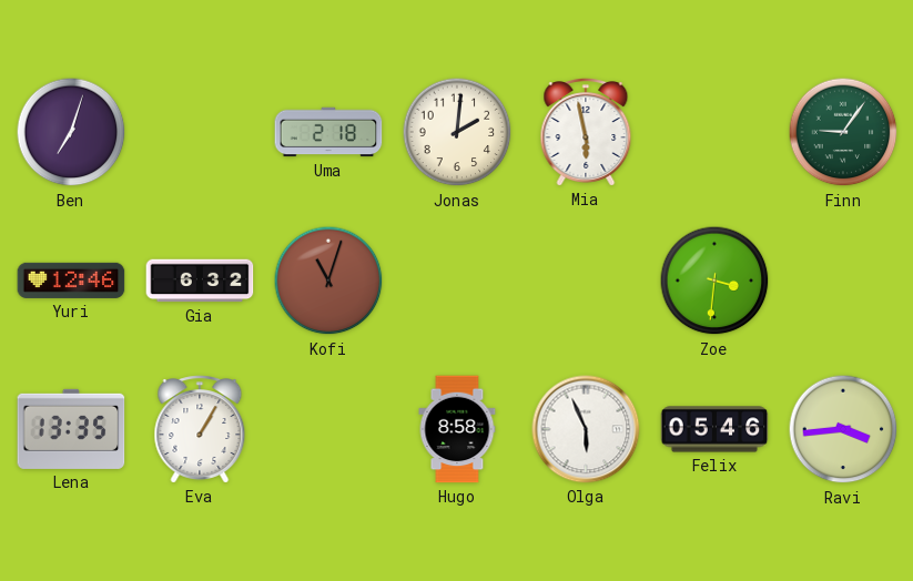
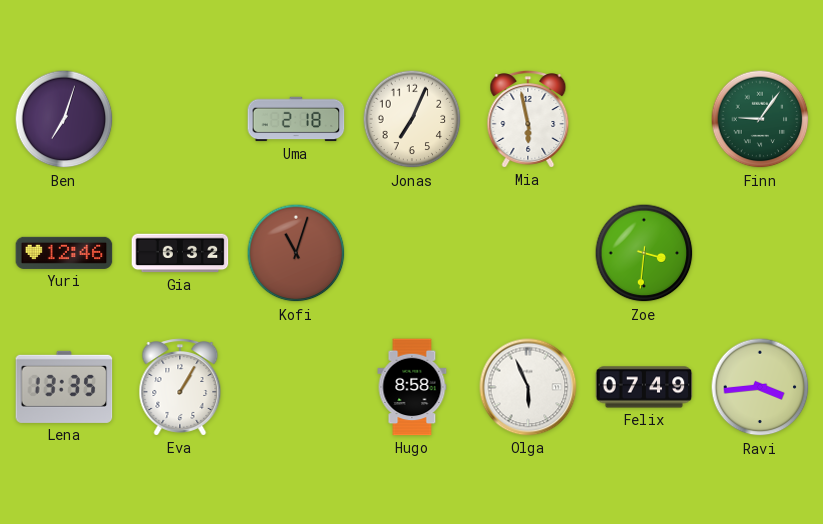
Jonas: 2:01 -> 7:04
Felix: 05:46 -> 07:49
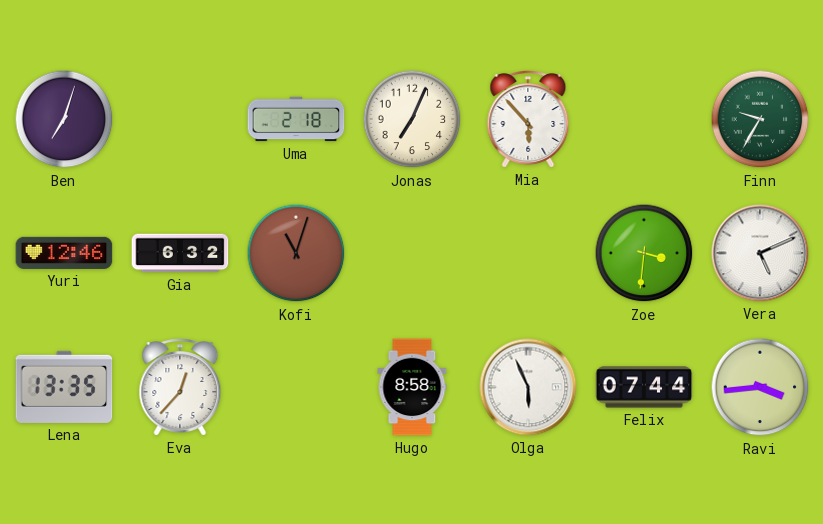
Mia: 5:58 -> 5:53
Finn: 9:06 -> 9:35
Vera: none -> 5:11
Eva: 1:05 -> 12:37
Felix: 07:49 -> 07:44
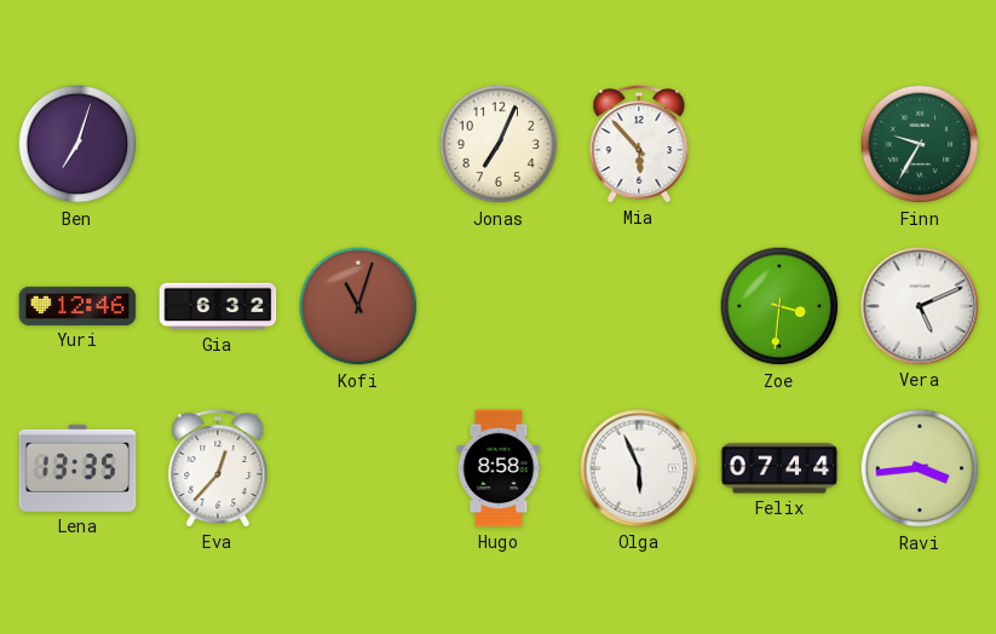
Uma: 2:18 -> none
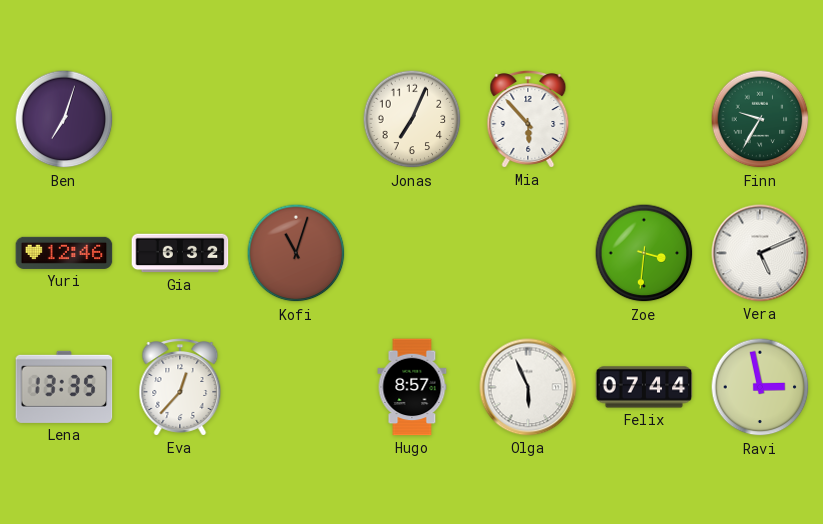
Hugo: 8:58 -> 8:57
Ravi: 3:44 -> 2:58
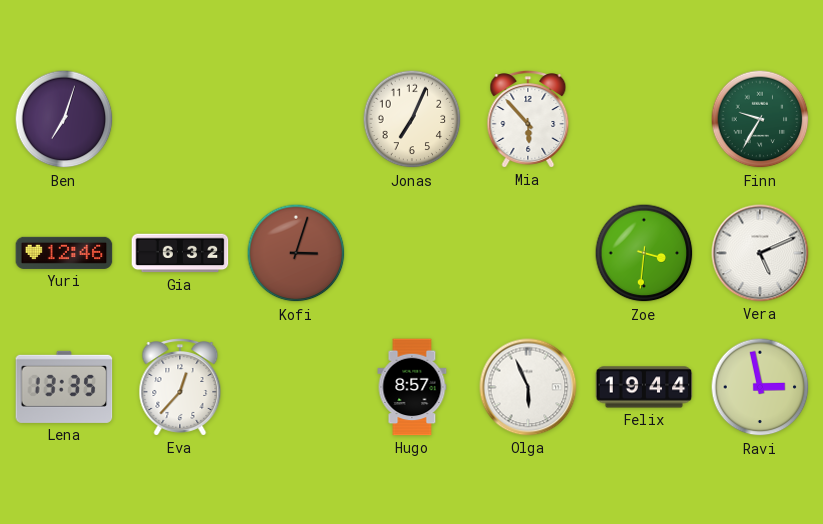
Kofi: 11:03 -> 3:03
Felix: 07:44 -> 19:44
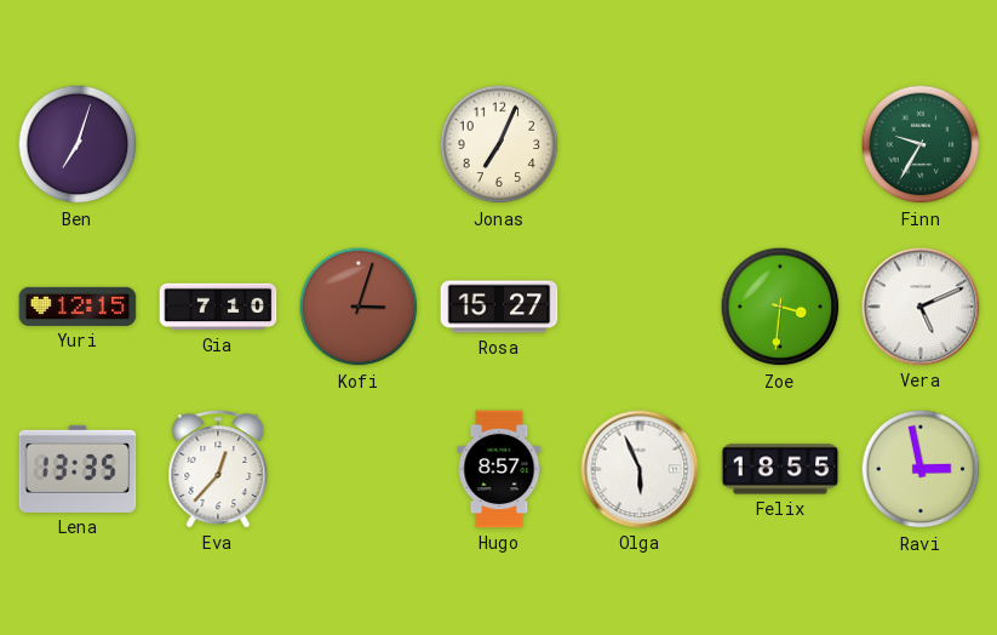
Mia: 5:53 -> none
Yuri: 12:46 -> 12:15
Gia: 6:32 -> 7:10
Rosa: none -> 15:27
Felix: 19:44 -> 18:55
